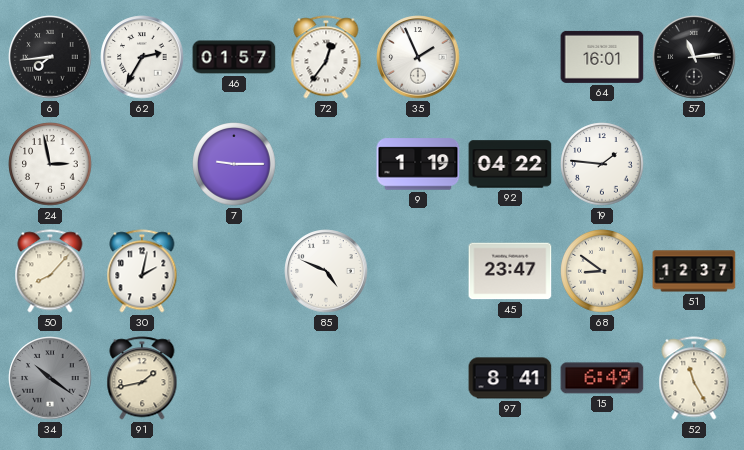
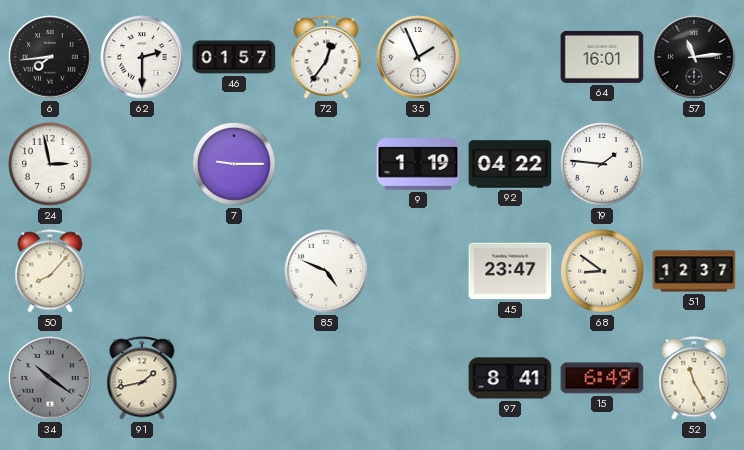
62: 2:35 -> 2:30
30: 2:02 -> none
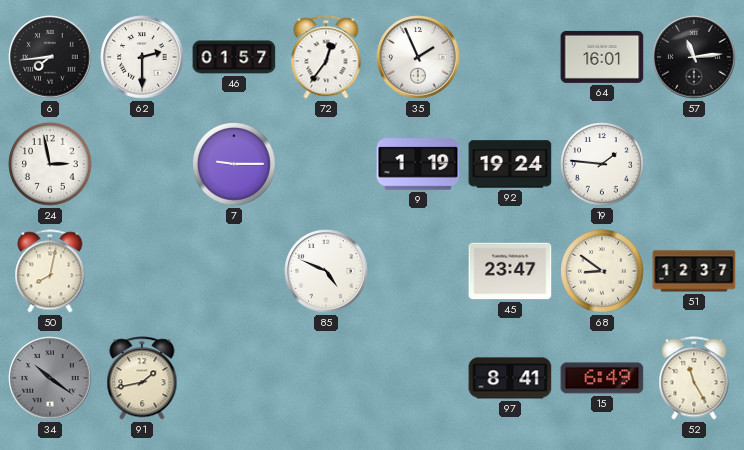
92: 04:22 -> 19:24
50: 8:07 -> 8:02
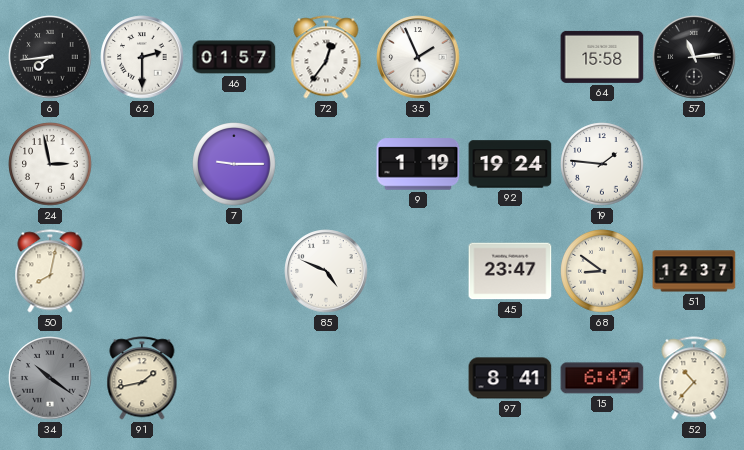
64: 16:01 -> 15:58
52: 11:25 -> 10:37
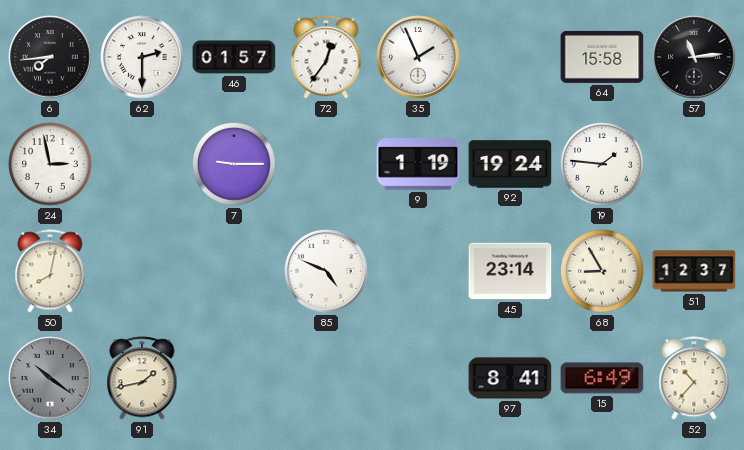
45: 23:47 -> 23:14
68: 8:51 -> 8:55
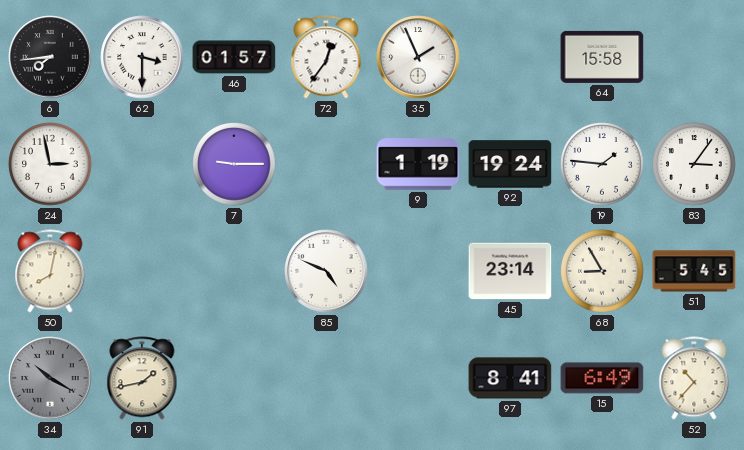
62: 2:30 -> 3:30
57: 11:14 -> none
83: none -> 3:06
51: 12:37 -> 5:45
34: 10:21 -> 10:20
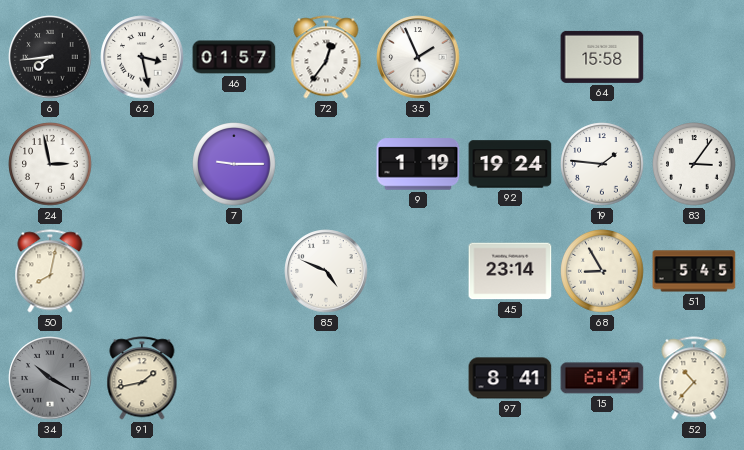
62: 3:30 -> 3:28
